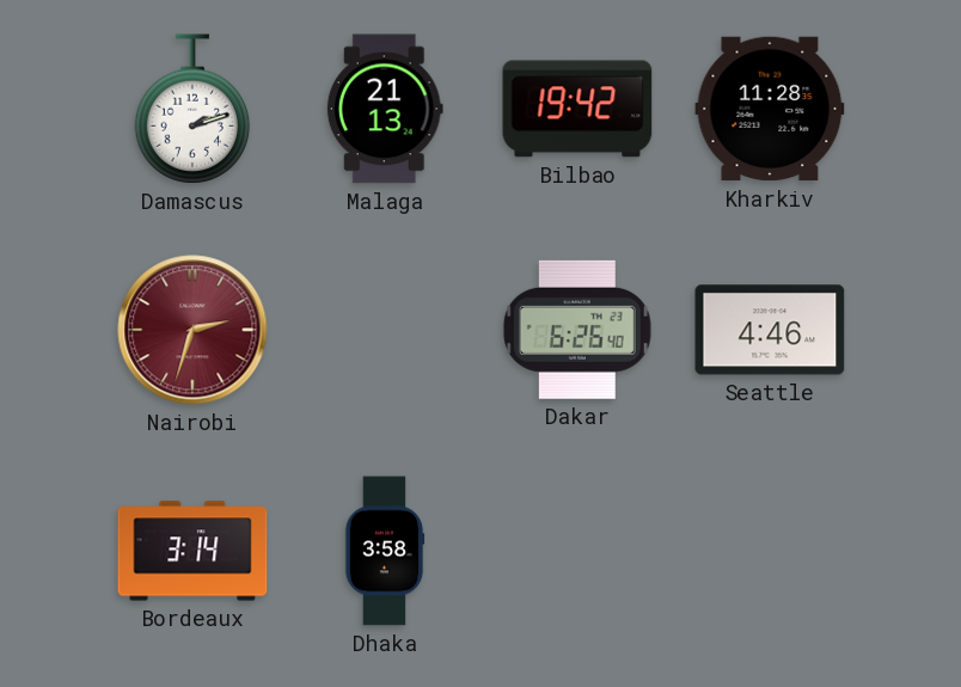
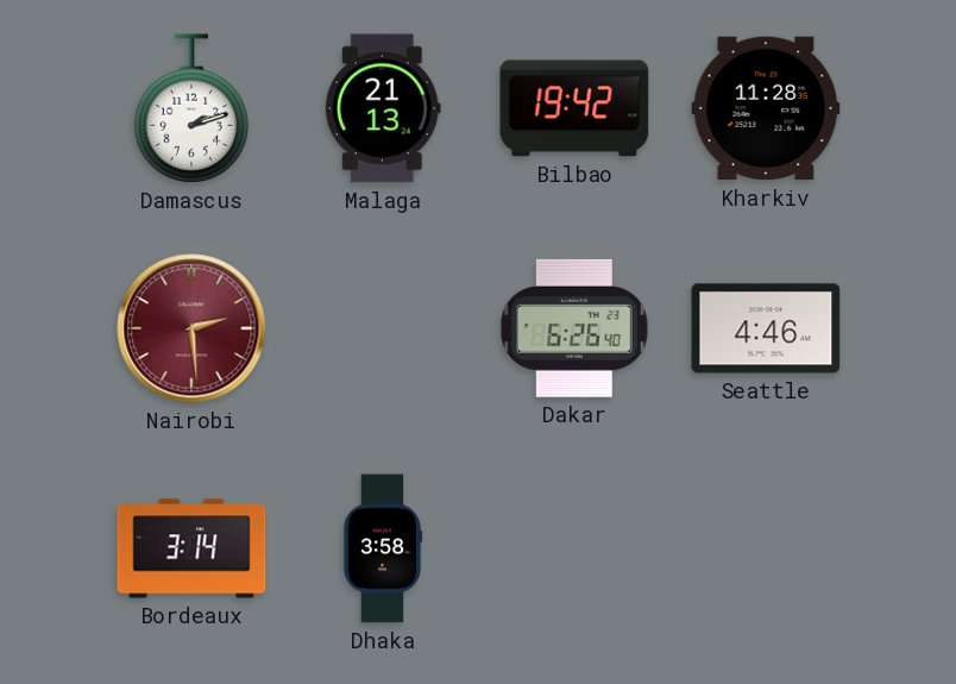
Nairobi: 2:33 -> 2:29
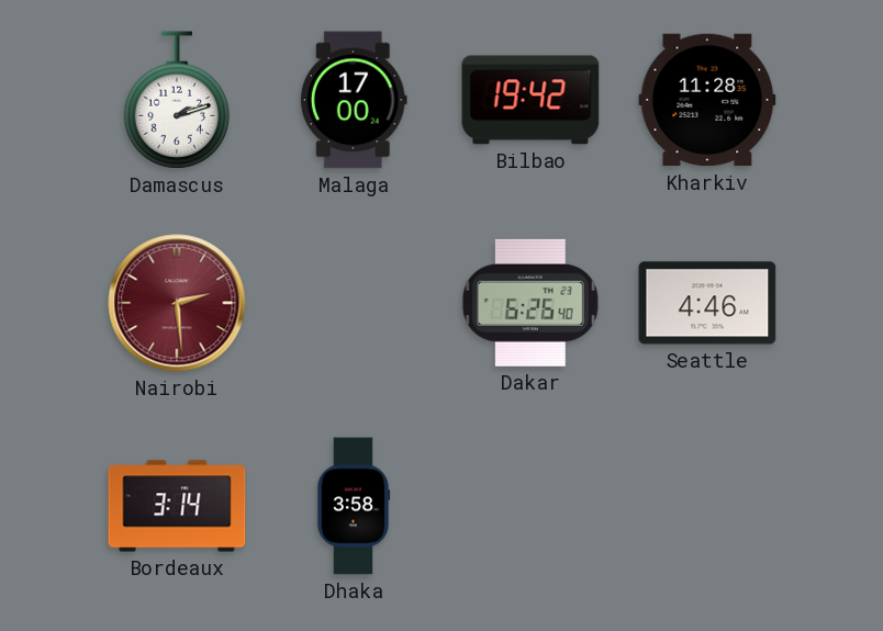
Malaga: 21:13 -> 17:00
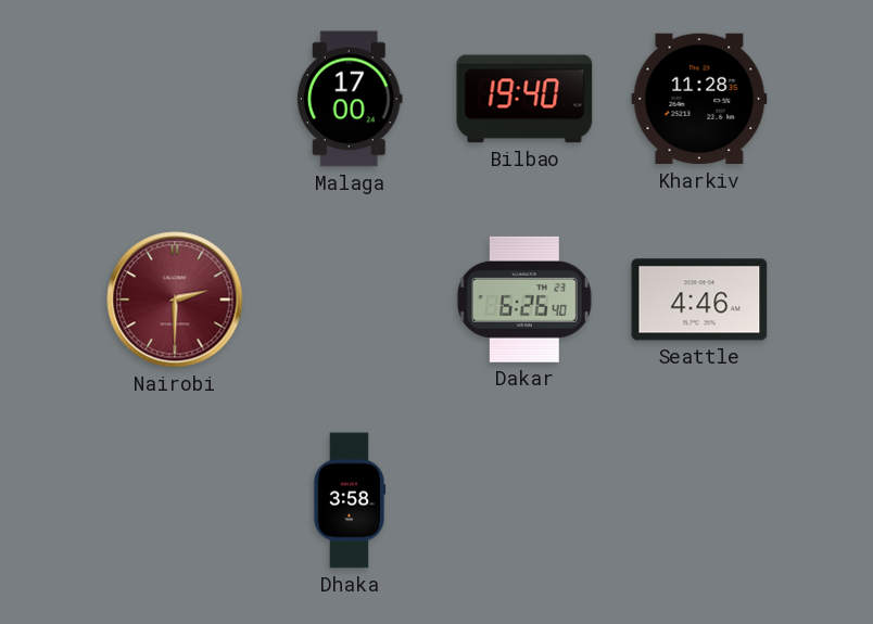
Damascus: 2:12 -> none
Bilbao: 19:42 -> 19:40
Nairobi: 2:29 -> 2:30
Bordeaux: 3:14 -> none
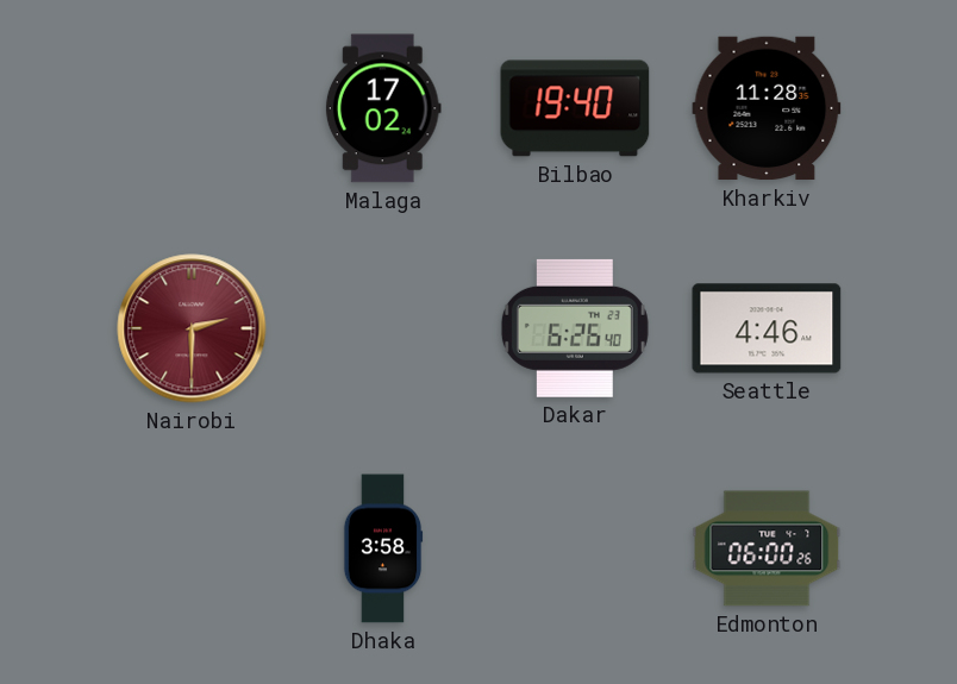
Malaga: 17:00 -> 17:02
Edmonton: none -> 06:00
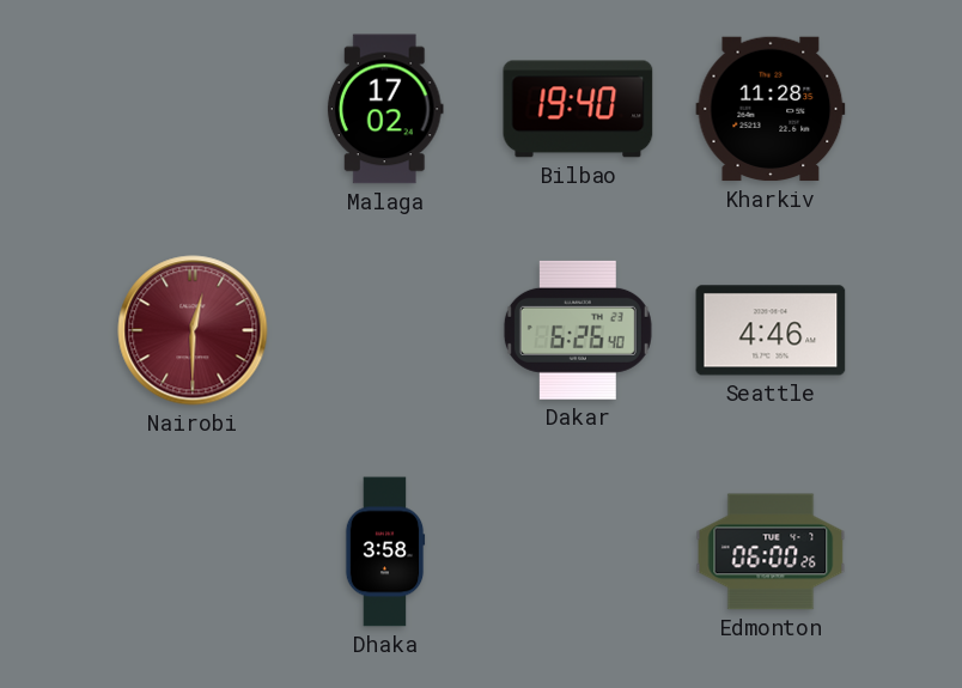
Nairobi: 2:30 -> 12:30
